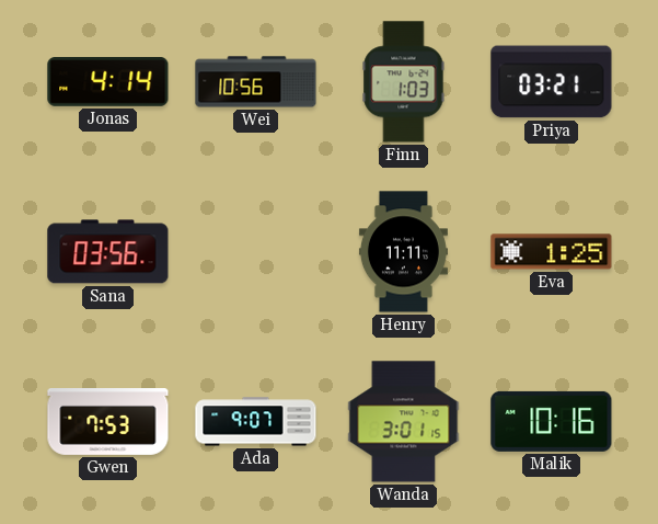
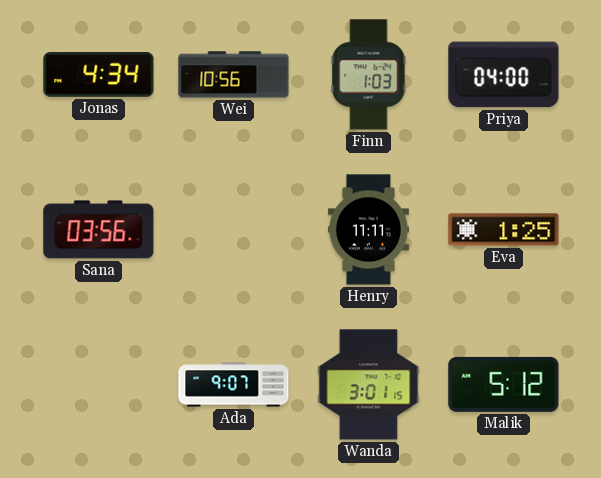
Jonas: 4:14 -> 4:34
Priya: 03:21 -> 04:00
Gwen: 7:53 -> none
Malik: 10:16 -> 5:12
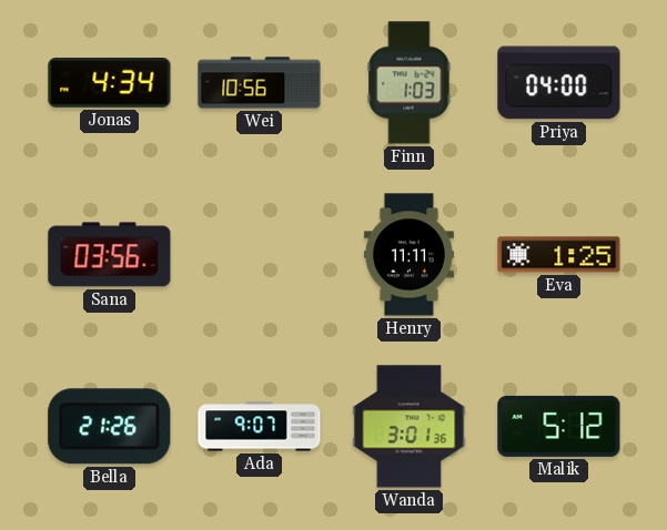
Bella: none -> 21:26
Wanda: 3:01:15 -> 3:01:36
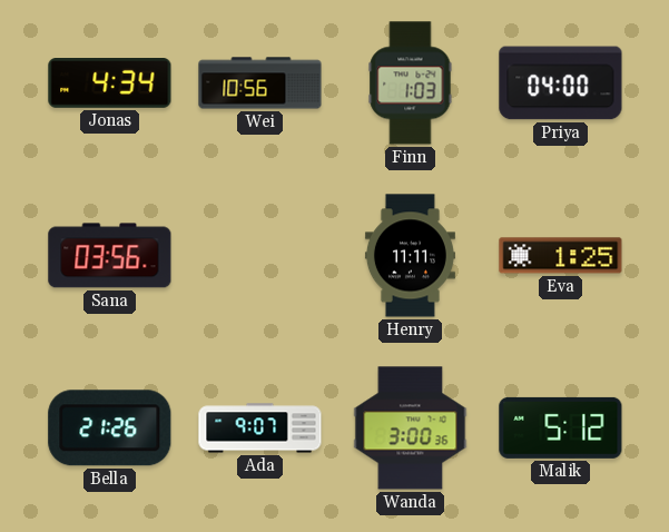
Wanda: 3:01 -> 3:00
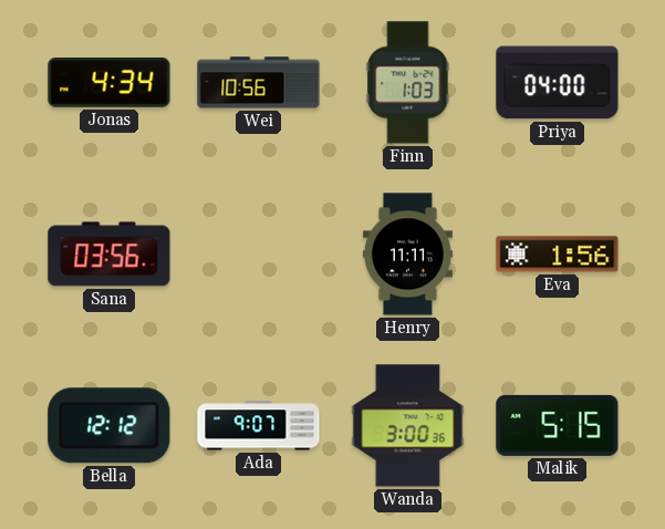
Eva: 1:25 -> 1:56
Bella: 21:26 -> 12:12
Malik: 5:12 -> 5:15
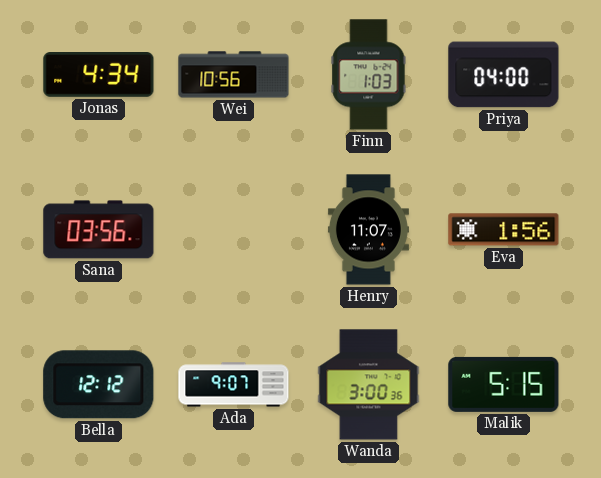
Henry: 11:11 -> 11:07
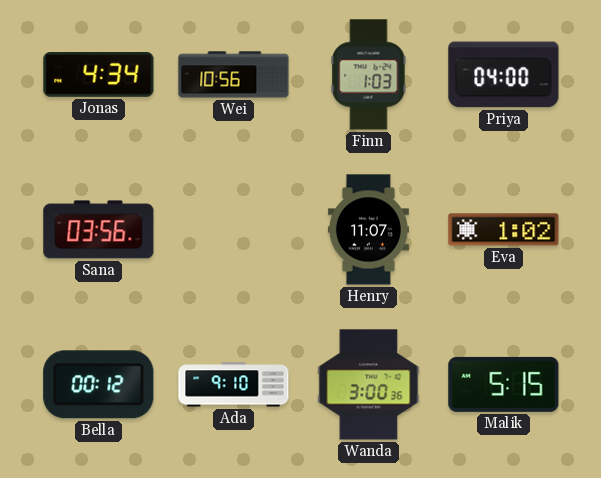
Eva: 1:56 -> 1:02
Bella: 12:12 -> 00:12
Ada: 9:07 -> 9:10
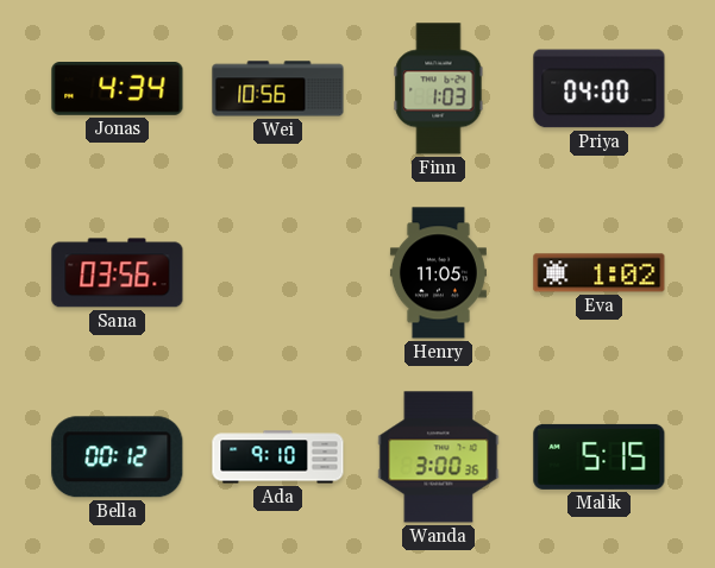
Henry: 11:07 -> 11:05
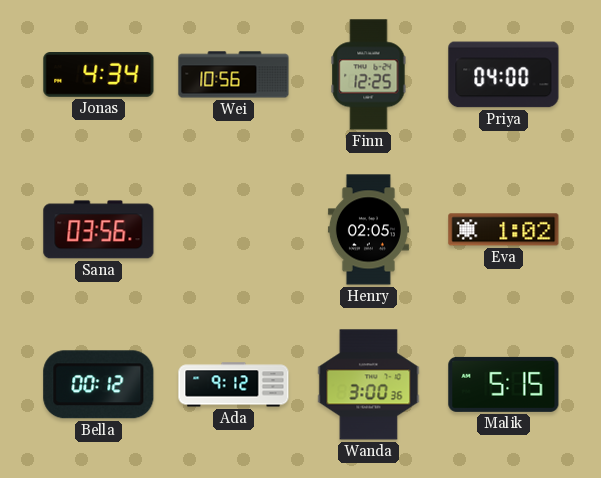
Finn: 1:03 -> 12:25
Henry: 11:05 -> 02:05
Ada: 9:10 -> 9:12
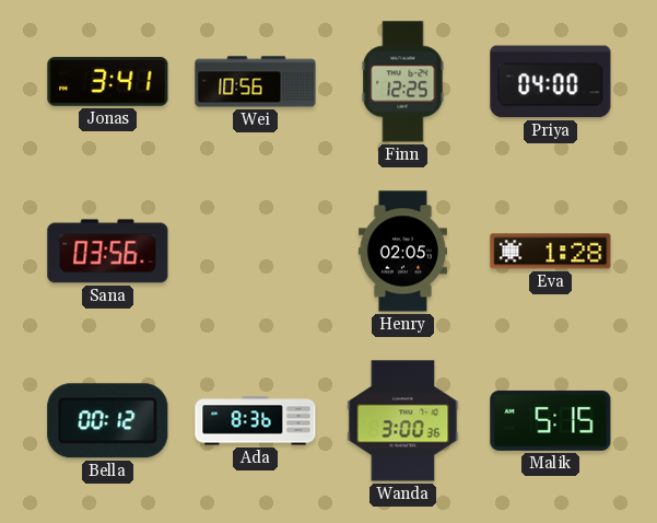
Jonas: 4:34 -> 3:41
Eva: 1:02 -> 1:28
Ada: 9:12 -> 8:36
